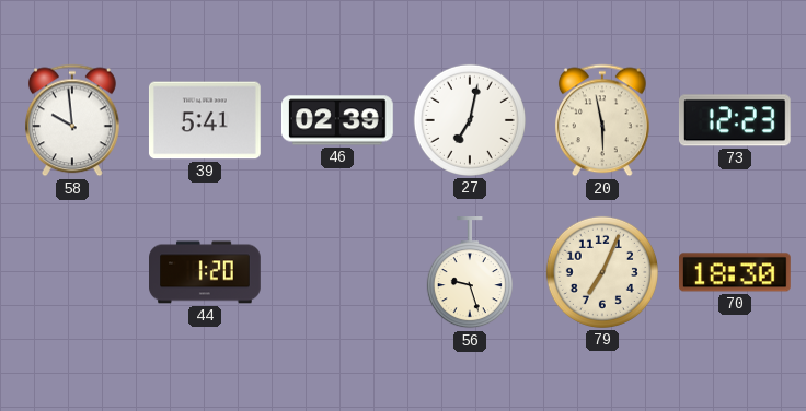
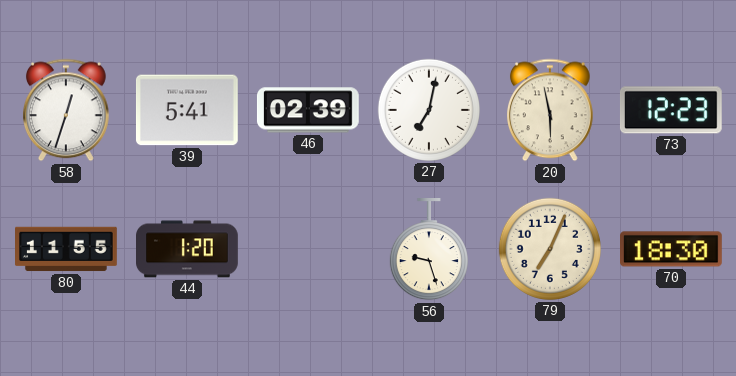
58: 9:59 -> 12:33
80: none -> 11:55
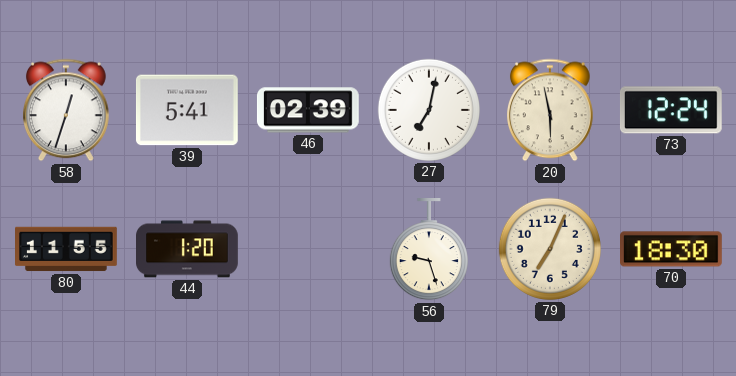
73: 12:23 -> 12:24
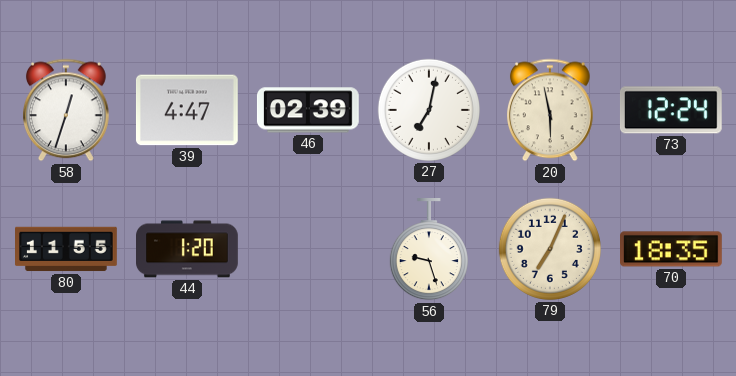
39: 5:41 -> 4:47
70: 18:30 -> 18:35
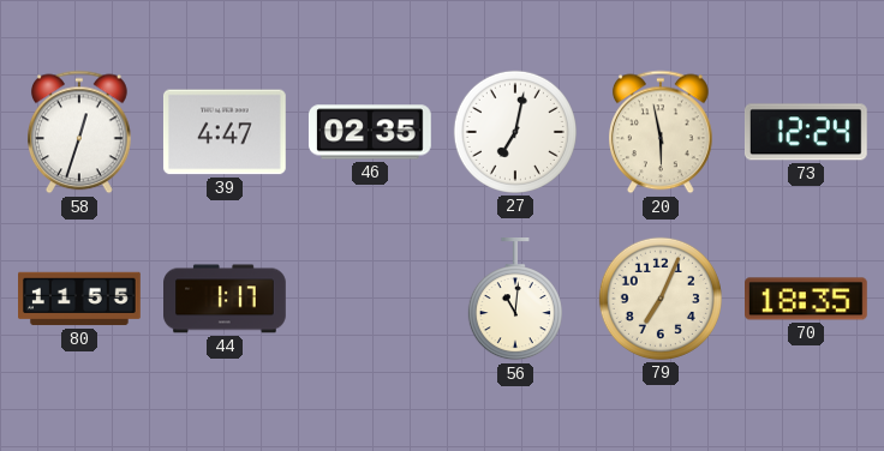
46: 02:39 -> 02:35
44: 1:20 -> 1:17
56: 9:27 -> 11:01
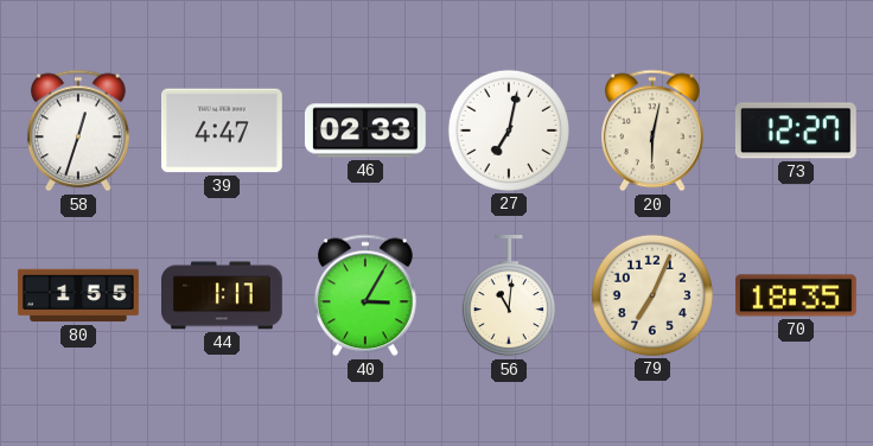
46: 02:35 -> 02:33
20: 5:58 -> 6:02
73: 12:24 -> 12:27
80: 11:55 -> 1:55
40: none -> 3:05
